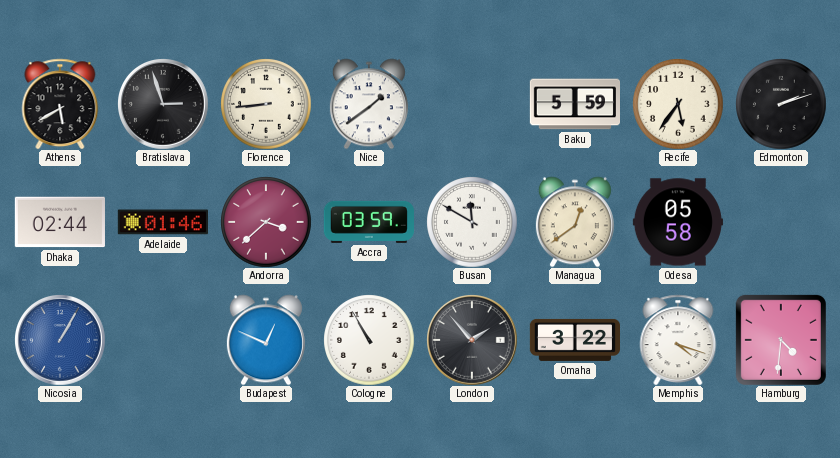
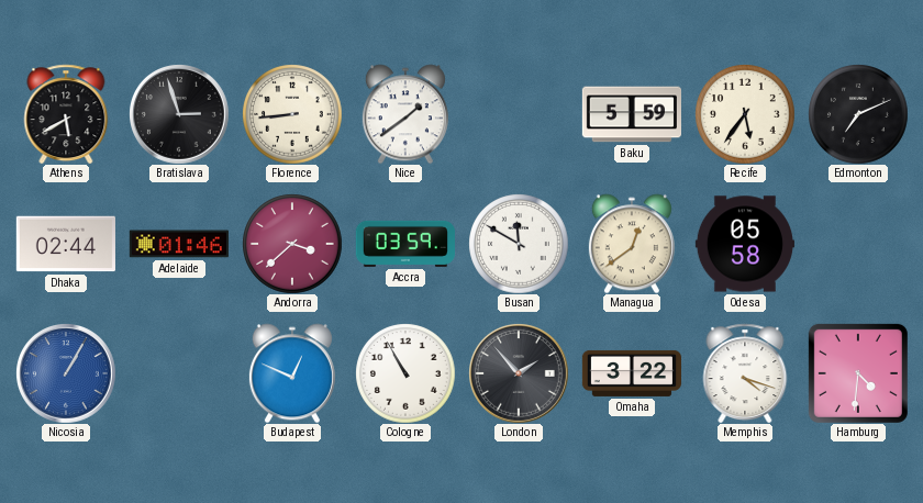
Edmonton: 2:12 -> 7:11
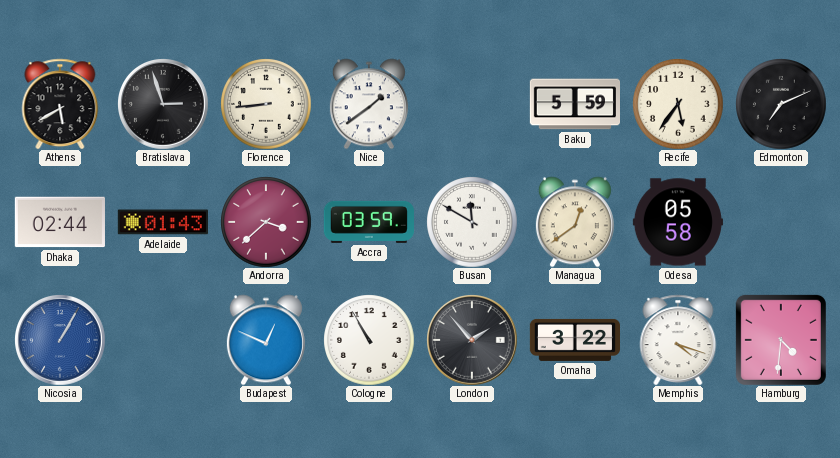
Adelaide: 01:46 -> 01:43
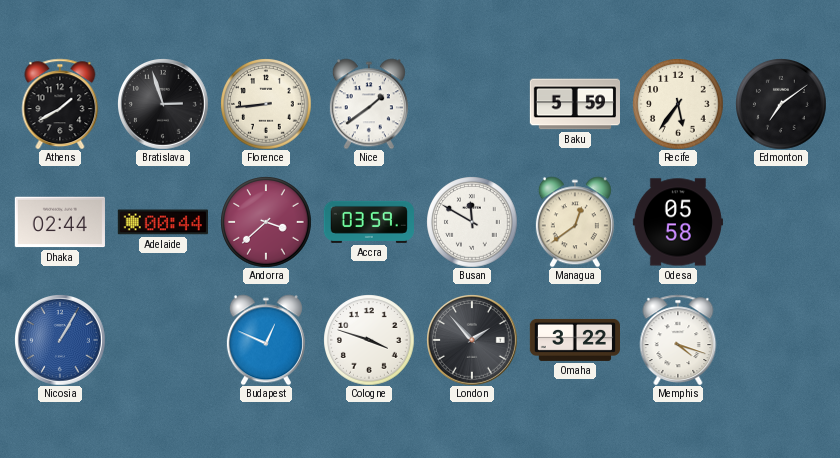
Athens: 5:40 -> 1:40
Edmonton: 7:11 -> 7:09
Adelaide: 01:43 -> 00:44
Cologne: 10:55 -> 3:48
Hamburg: 4:31 -> none
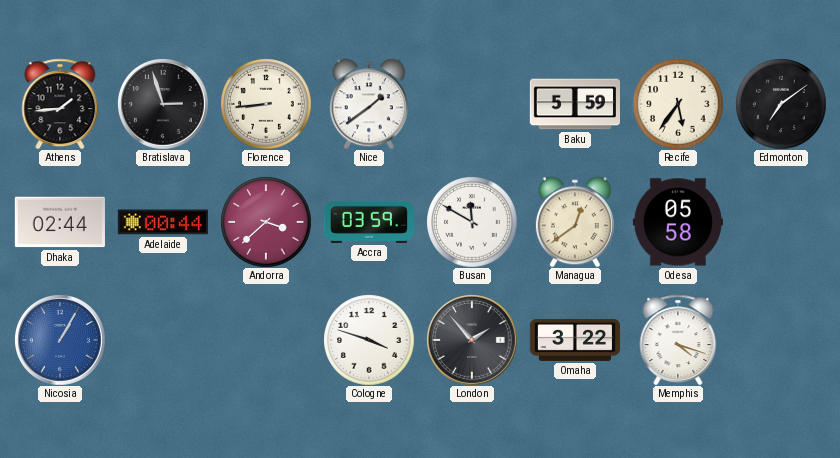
Athens: 1:40 -> 1:44
Budapest: 12:49 -> none
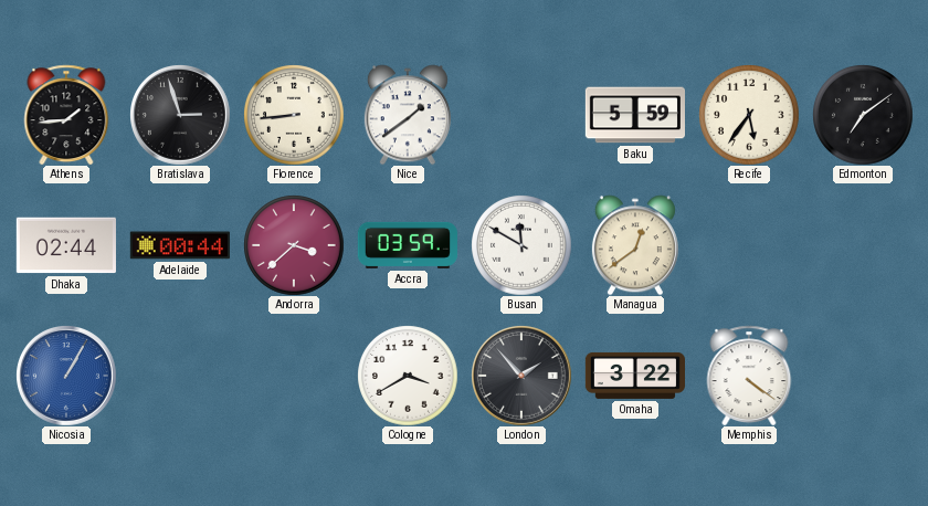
Odesa: 05:58 -> none
Cologne: 3:48 -> 3:40
Memphis: 4:18 -> 4:21
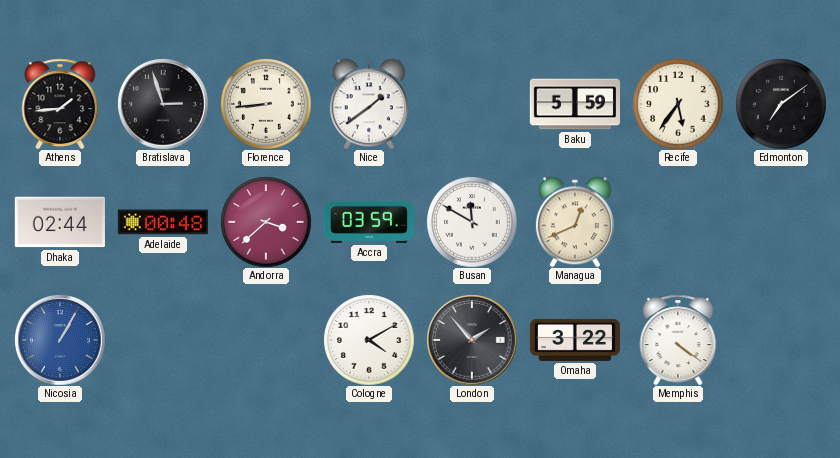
Adelaide: 00:44 -> 00:48
Managua: 12:39 -> 12:41
Cologne: 3:40 -> 4:10
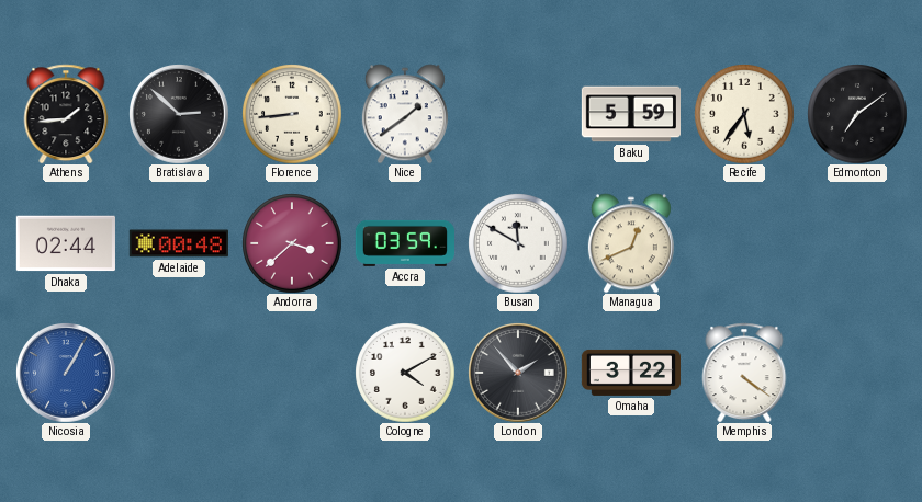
Bratislava: 2:57 -> 2:52
